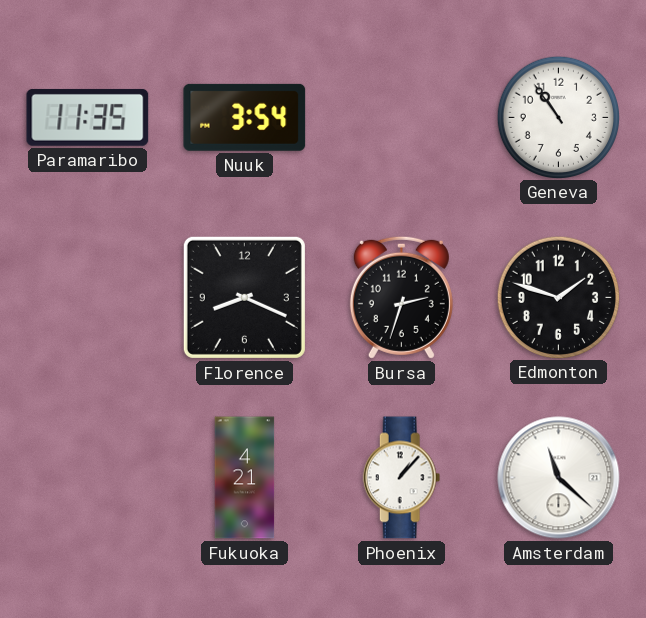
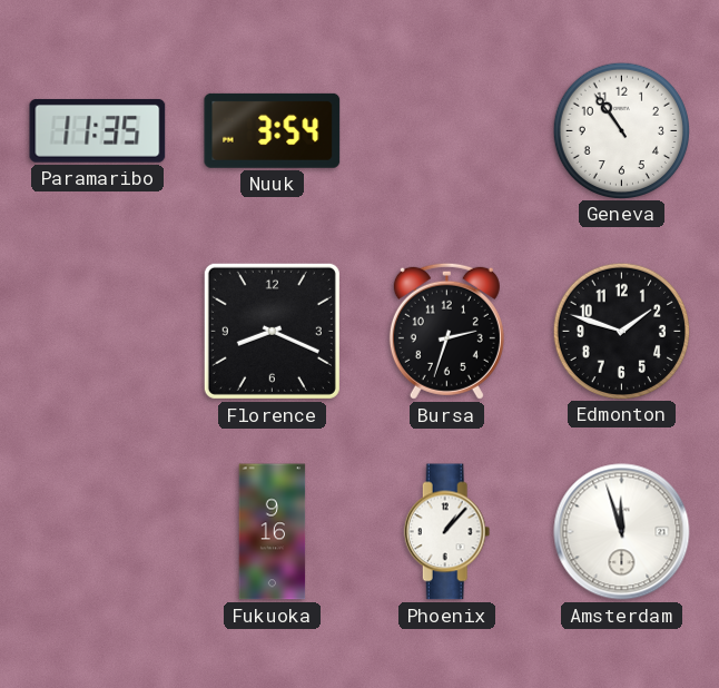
Fukuoka: 4:21 -> 9:16
Amsterdam: 11:22 -> 11:57
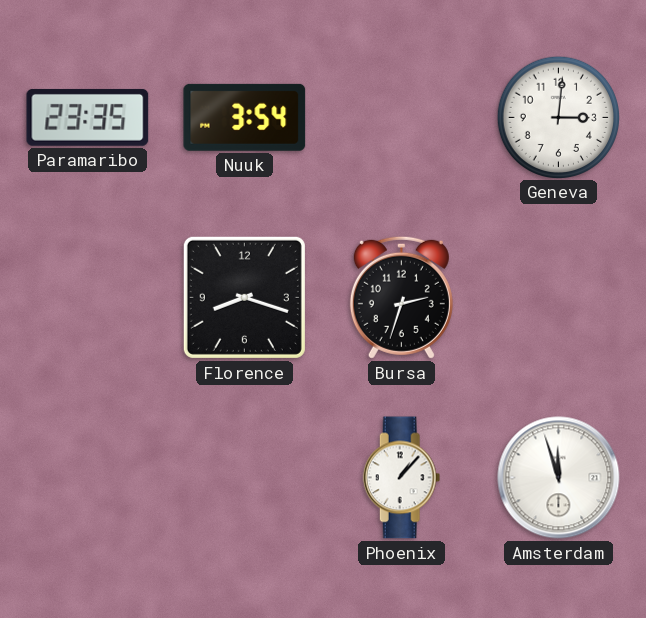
Paramaribo: 11:35 -> 23:35
Geneva: 10:54 -> 3:01
Florence: 8:19 -> 8:18
Edmonton: 1:48 -> none
Fukuoka: 9:16 -> none
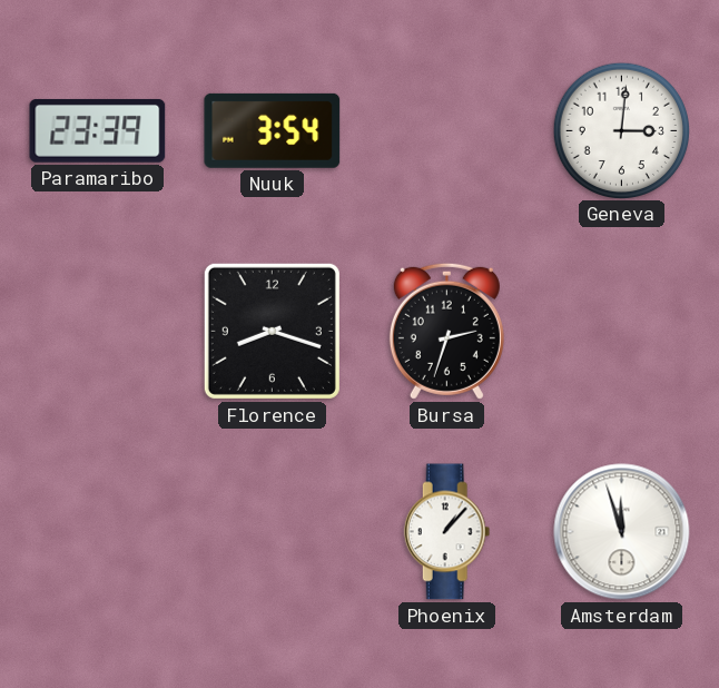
Paramaribo: 23:35 -> 23:39
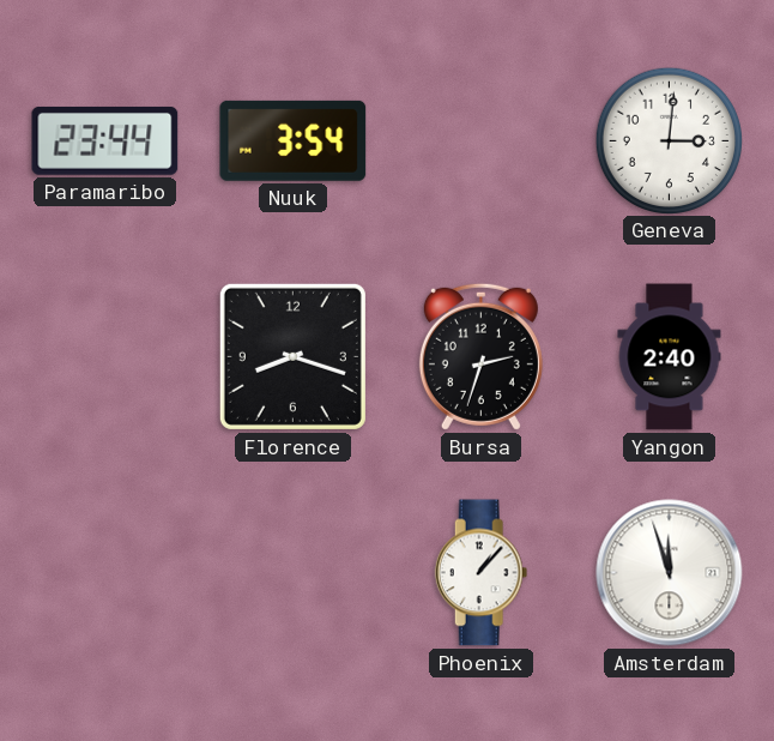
Paramaribo: 23:39 -> 23:44
Yangon: none -> 2:40
